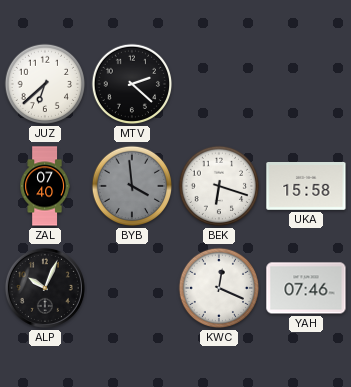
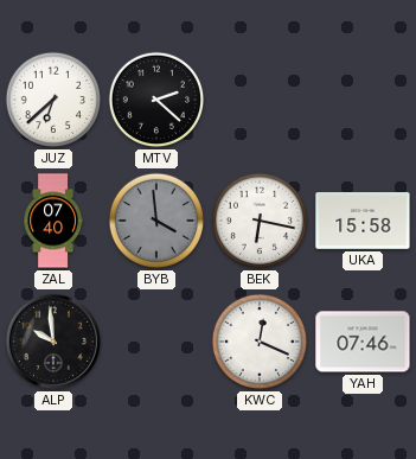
BEK: 6:18 -> 6:17
ALP: 10:04 -> 9:59
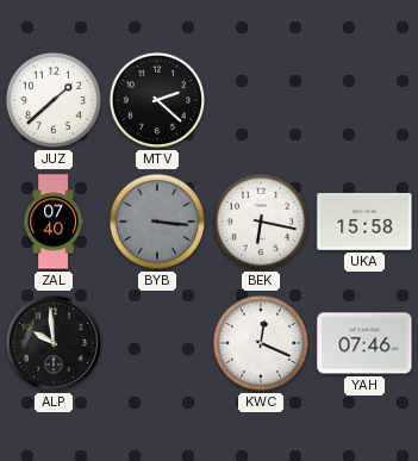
JUZ: 6:38 -> 1:38
BYB: 3:59 -> 3:16
